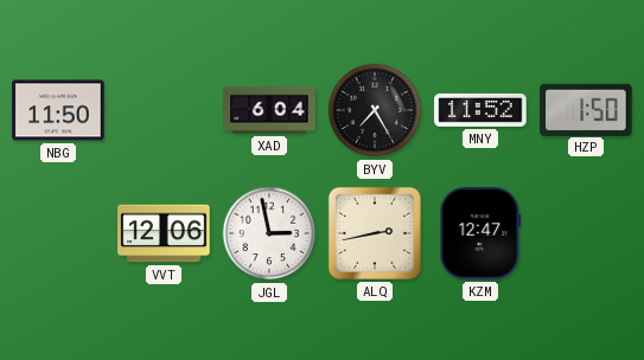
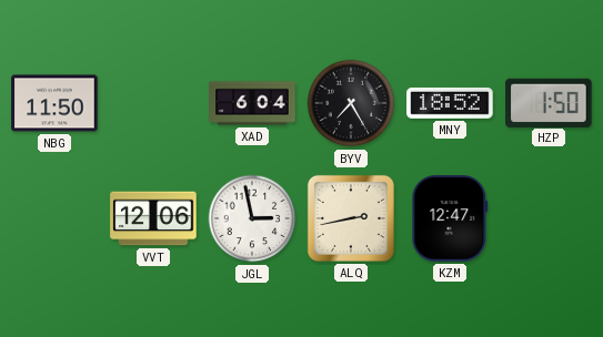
MNY: 11:52 -> 18:52
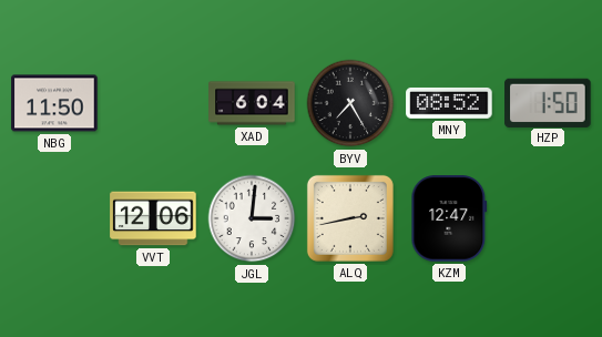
MNY: 18:52 -> 08:52
JGL: 2:58 -> 3:01
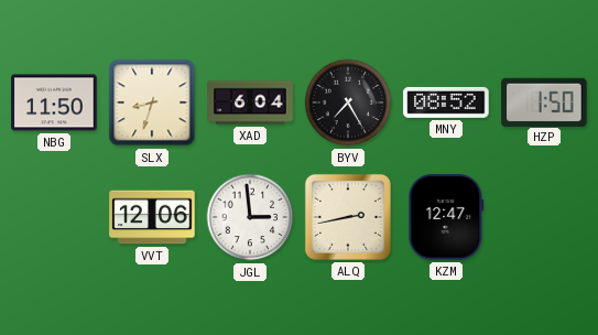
SLX: none -> 8:33
JGL: 3:01 -> 2:59
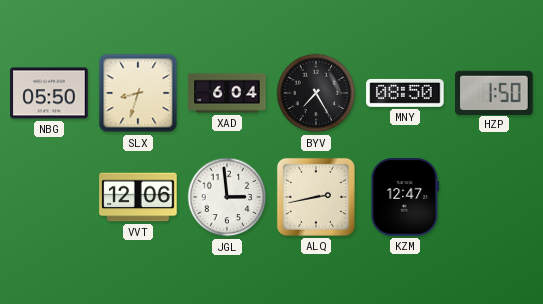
NBG: 11:50 -> 05:50
MNY: 08:52 -> 08:50
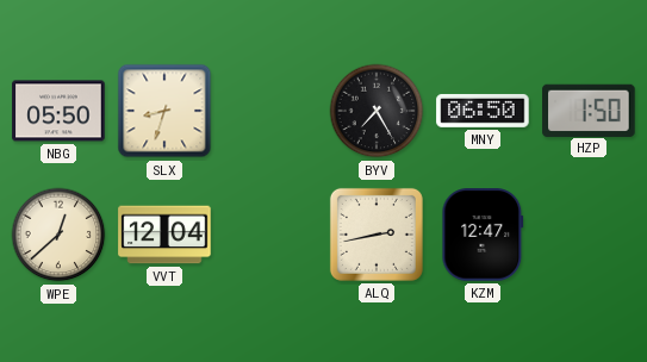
XAD: 6:04 -> none
MNY: 08:50 -> 06:50
WPE: none -> 12:38
VVT: 12:06 -> 12:04
JGL: 2:59 -> none
